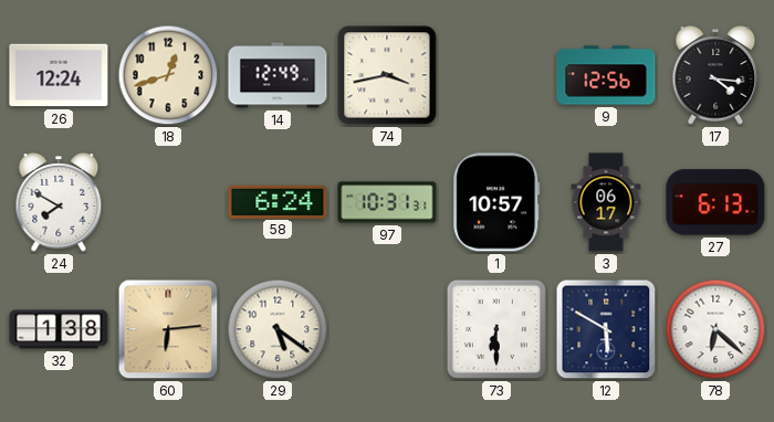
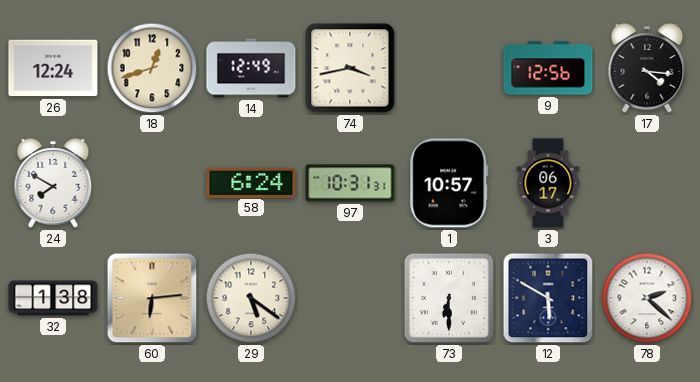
27: 6:13 -> none
78: 6:22 -> 2:22
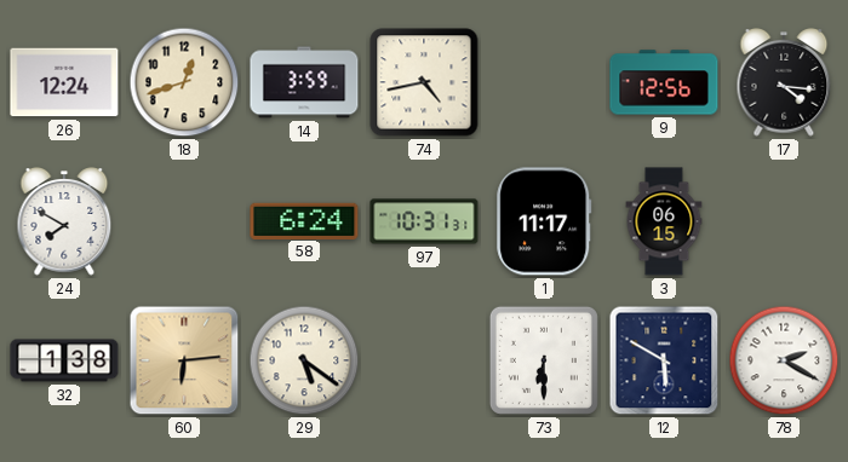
14: 12:49 -> 3:59
74: 3:43 -> 4:43
1: 10:57 -> 11:17
3: 06:17 -> 06:15
78: 2:22 -> 2:20
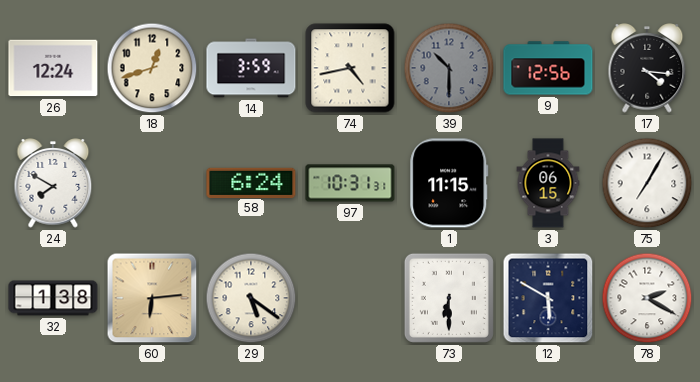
39: none -> 10:30
1: 11:17 -> 11:15
75: none -> 7:05
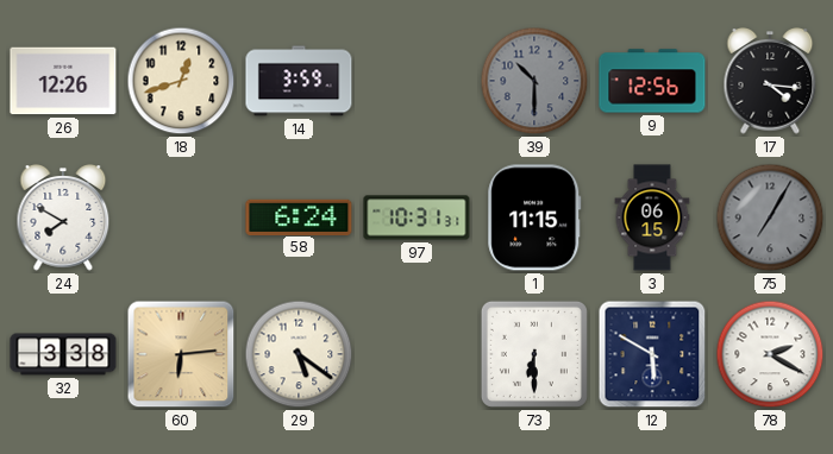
26: 12:24 -> 12:26
74: 4:43 -> none
75 dial: white -> grey
32: 1:38 -> 3:38
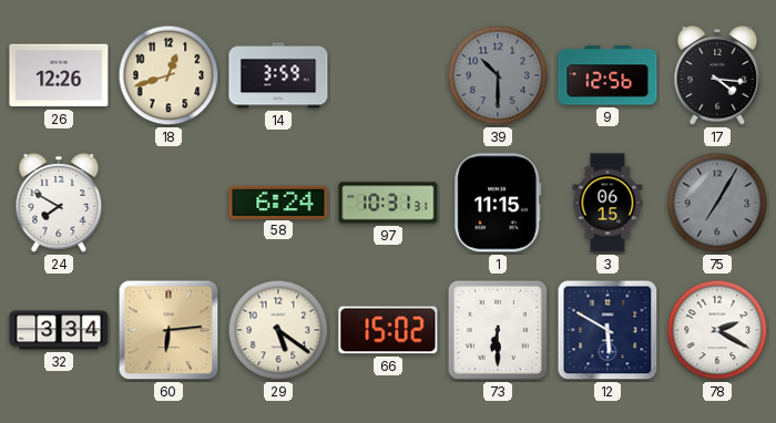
32: 3:38 -> 3:34
66: none -> 15:02
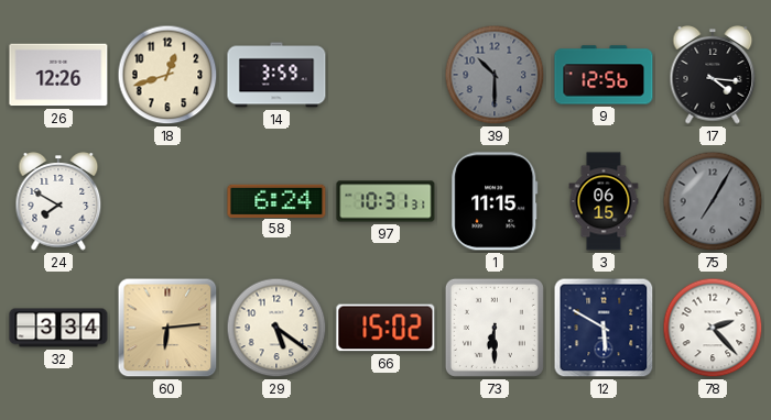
78: 2:20 -> 2:23
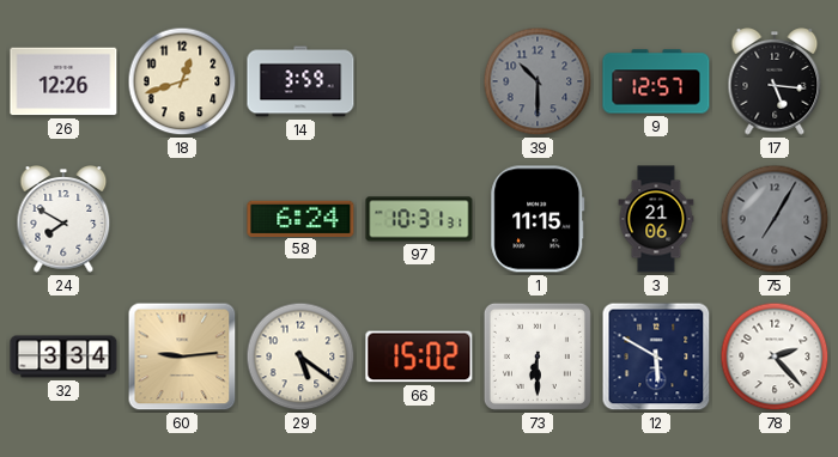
9: 12:56 -> 12:57
17: 4:16 -> 5:16
3: 06:15 -> 21:06
60: 6:14 -> 9:14
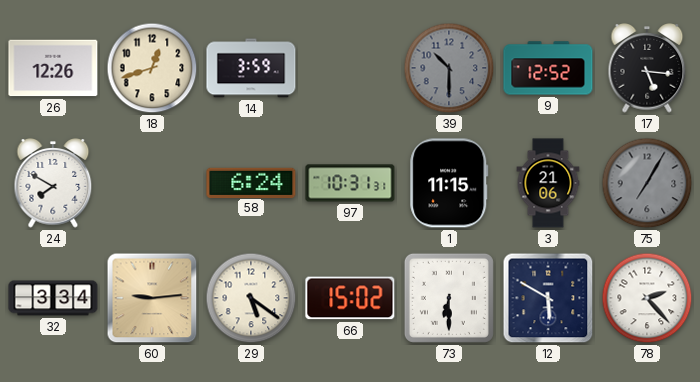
9: 12:57 -> 12:52
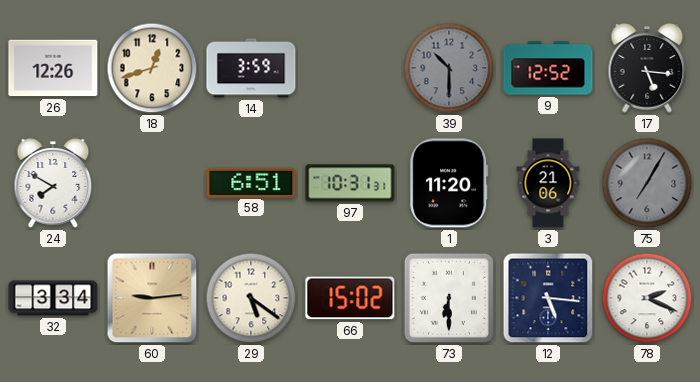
58: 6:24 -> 6:51
1: 11:15 -> 11:20
12: 5:50 -> 5:16
78: 2:23 -> 2:19
